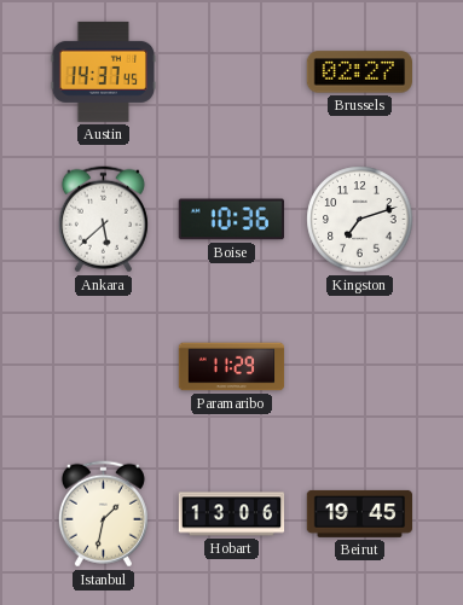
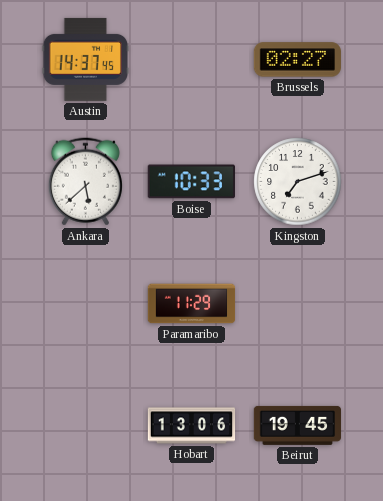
Boise: 10:36 -> 10:33
Istanbul: 1:32 -> none
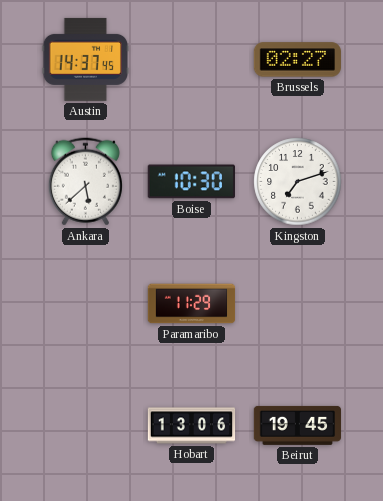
Boise: 10:33 -> 10:30
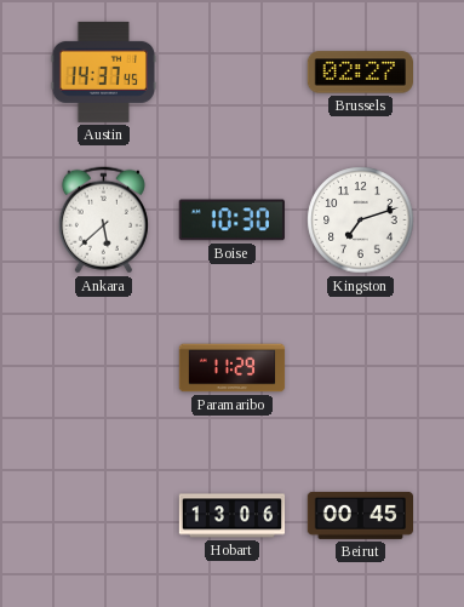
Beirut: 19:45 -> 00:45
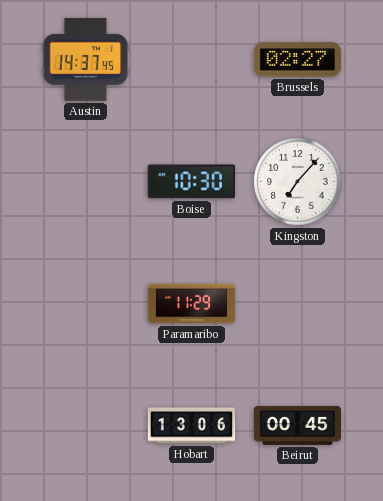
Ankara: 5:38 -> none
Kingston: 7:12 -> 7:07
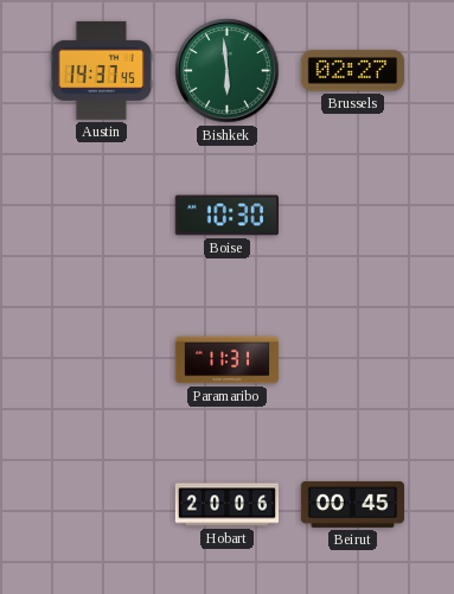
Bishkek: none -> 5:59
Kingston: 7:07 -> none
Paramaribo: 11:29 -> 11:31
Hobart: 13:06 -> 20:06
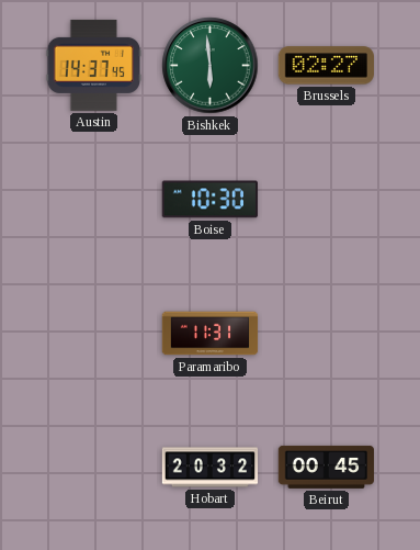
Hobart: 20:06 -> 20:32
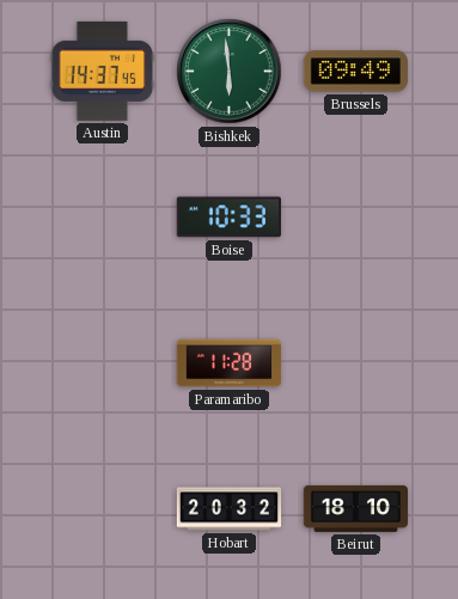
Brussels: 02:27 -> 09:49
Boise: 10:30 -> 10:33
Paramaribo: 11:31 -> 11:28
Beirut: 00:45 -> 18:10
